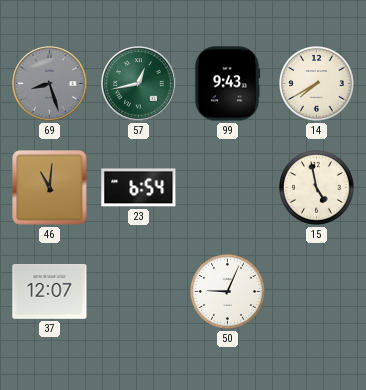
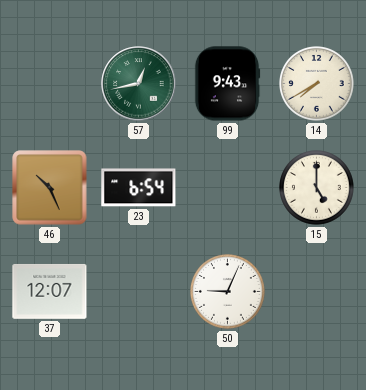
69: 8:27 -> none
46: 11:01 -> 10:26
15: 4:58 -> 5:00
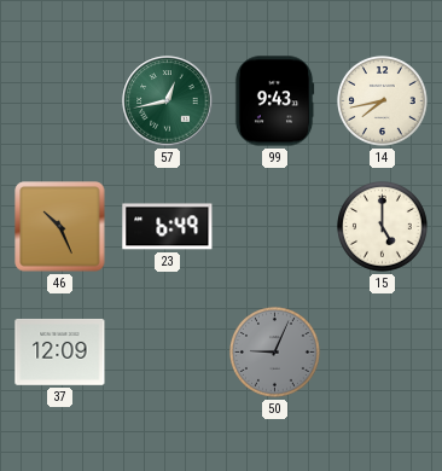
14: 7:40 -> 7:43
23: 6:54 -> 6:49
37: 12:07 -> 12:09
50 dial: white -> grey
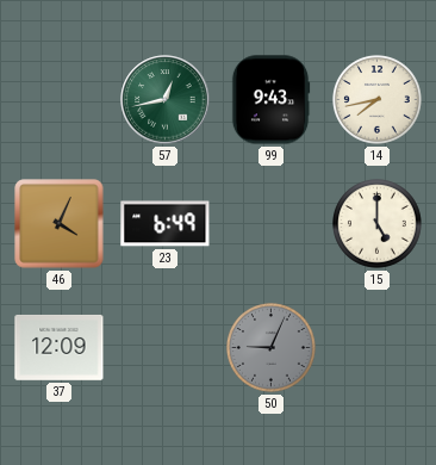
46: 10:26 -> 4:04
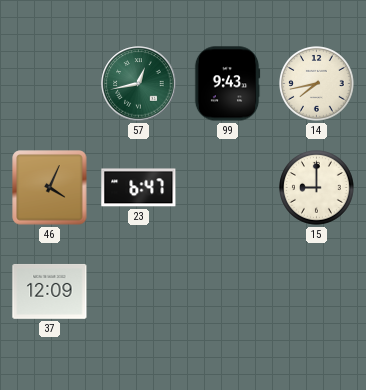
23: 6:49 -> 6:47
15: 5:00 -> 9:00
50: 9:04 -> none
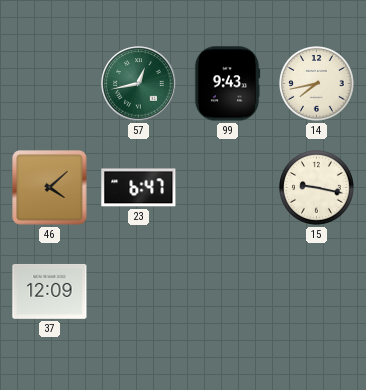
46: 4:04 -> 4:08
15: 9:00 -> 9:17
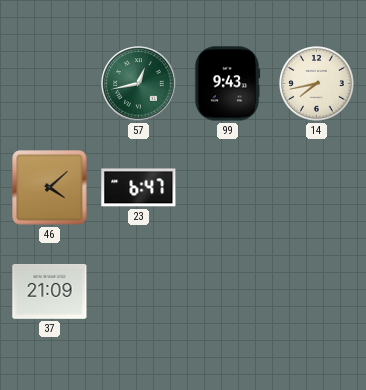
15: 9:17 -> none
37: 12:09 -> 21:09
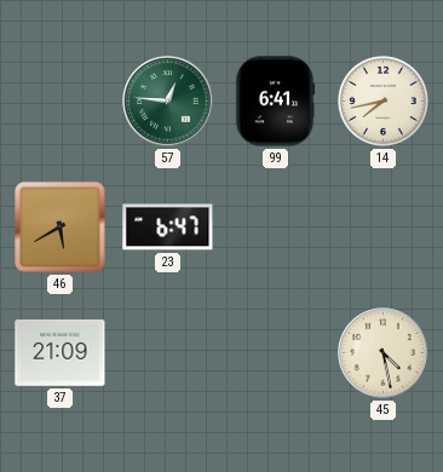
57: 12:43 -> 12:46
99: 9:43 -> 6:41
46: 4:08 -> 5:40
45: none -> 4:28
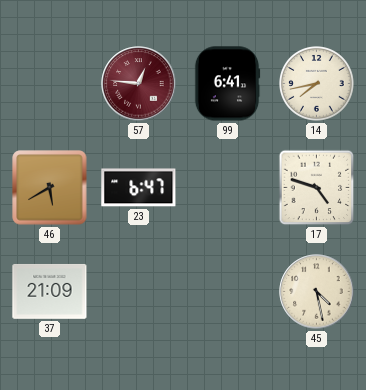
57 dial: green -> burgundy
17: none -> 4:48
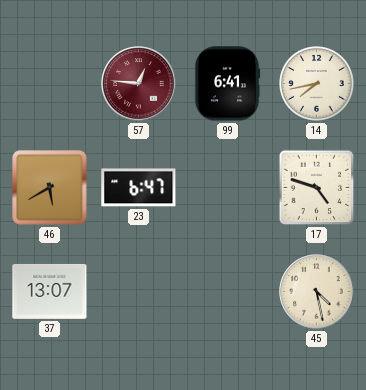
37: 21:09 -> 13:07
